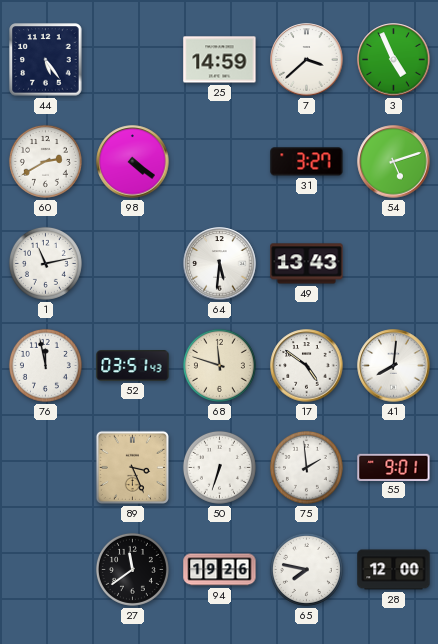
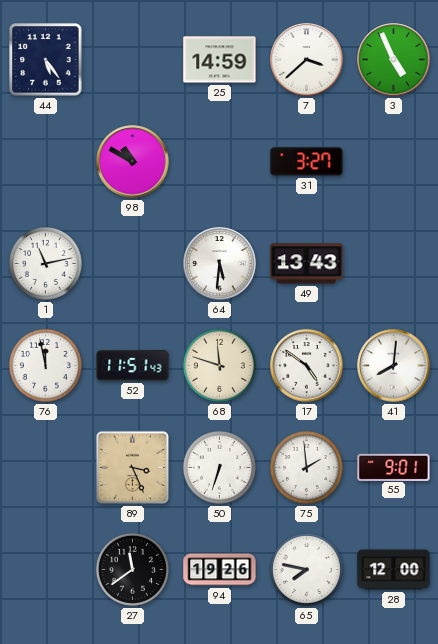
60: 2:40 -> none
98: 4:21 -> 10:50
54: 5:12 -> none
52: 03:51 -> 11:51
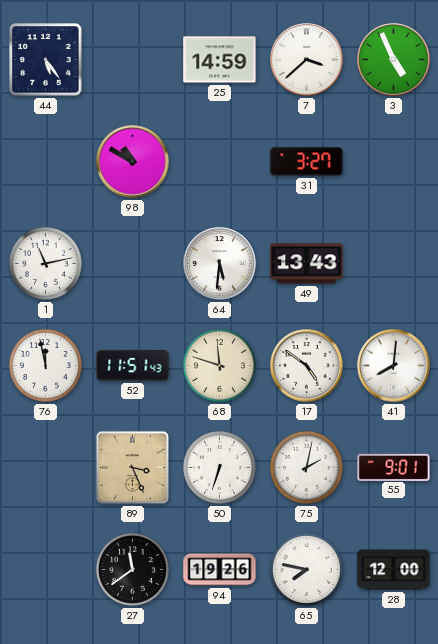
75: 1:59 -> 2:02
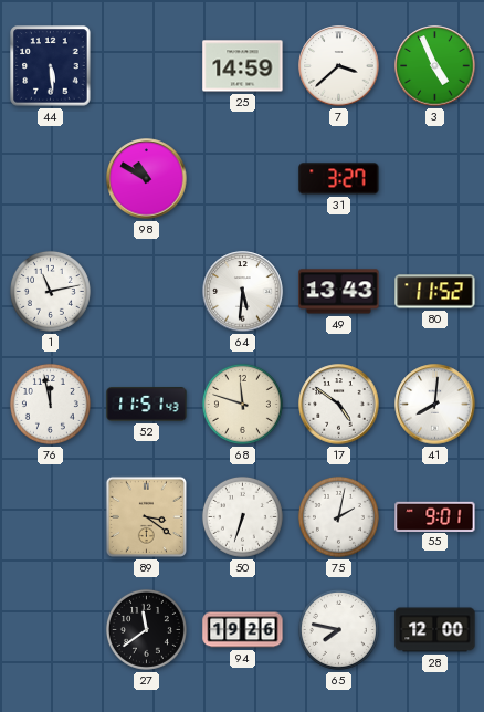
44: 5:24 -> 5:29
80: none -> 11:52
89: 3:26 -> 3:21
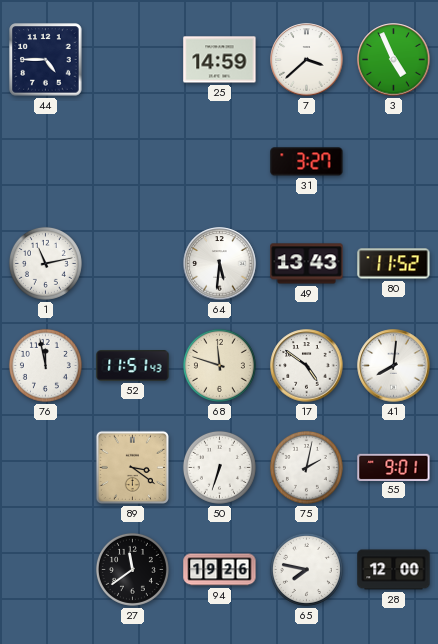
44: 5:29 -> 4:45
98: 10:50 -> none
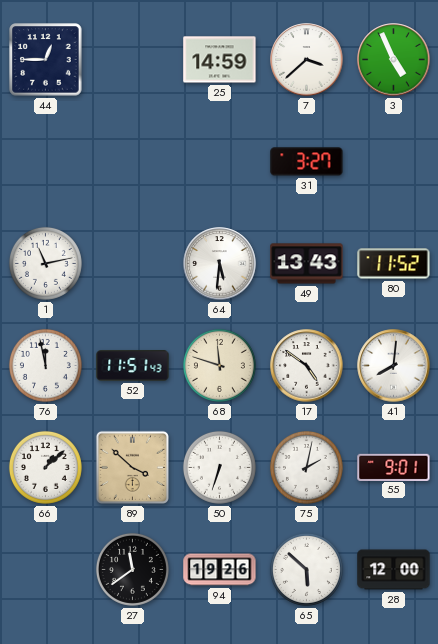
44: 4:45 -> 12:45
66: none -> 1:08
89: 3:21 -> 3:52
65: 7:47 -> 5:52
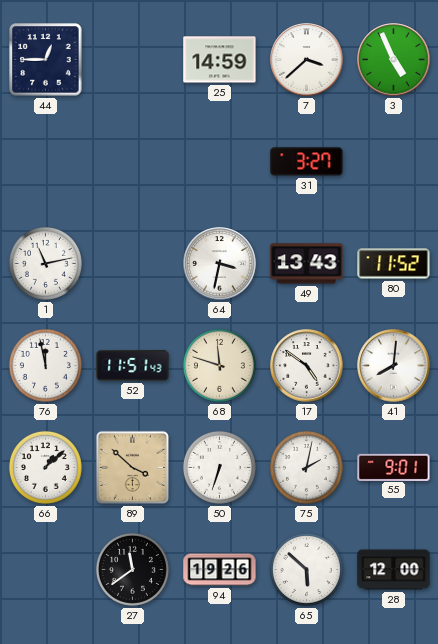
64: 5:31 -> 3:32
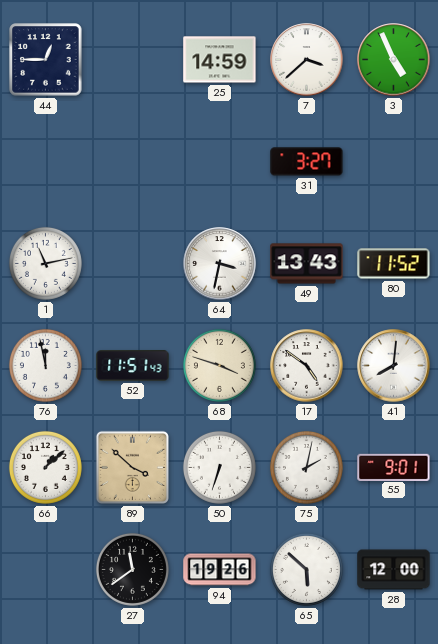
68: 11:48 -> 3:48
